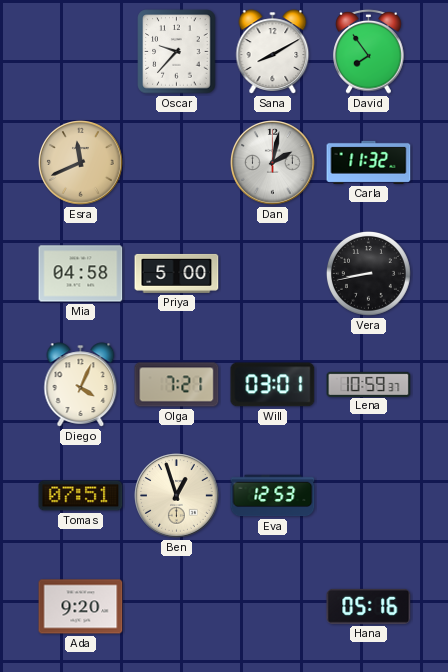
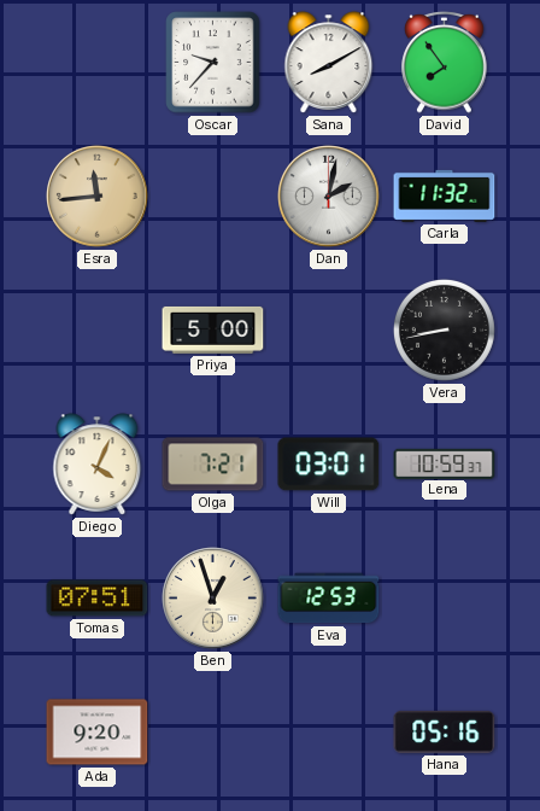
Esra: 11:41 -> 11:44
Mia: 04:58 -> none
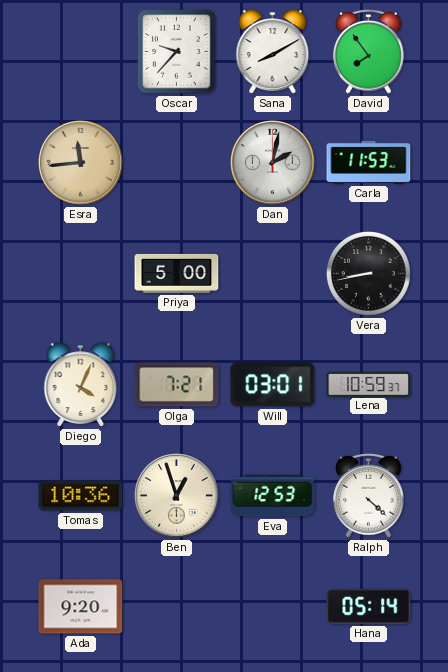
Carla: 11:32 -> 11:53
Tomas: 07:51 -> 10:36
Ralph: none -> 4:22
Hana: 05:16 -> 05:14
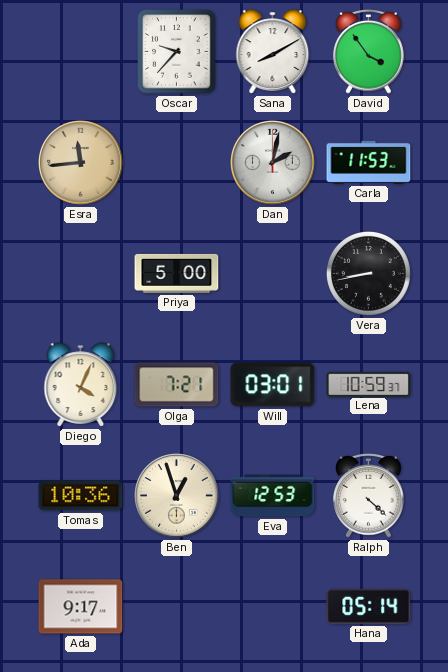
David: 7:54 -> 3:54
Ada: 9:20 -> 9:17
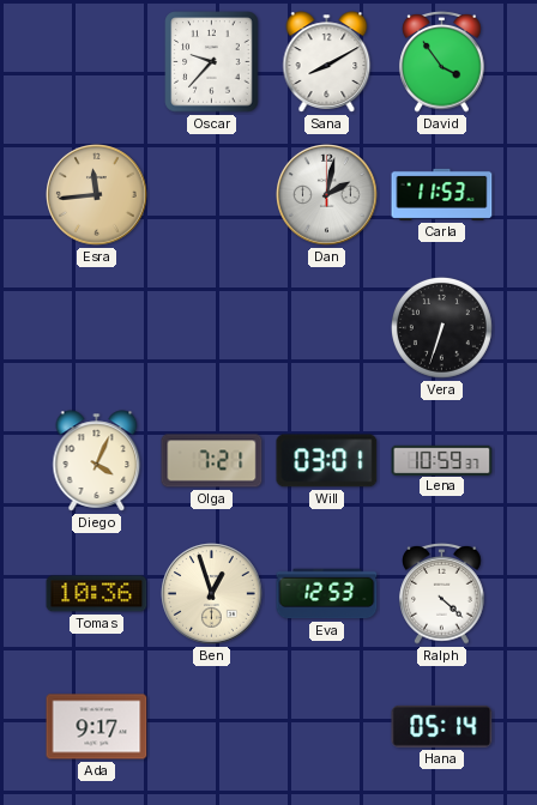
Priya: 5:00 -> none
Vera: 8:43 -> 6:33
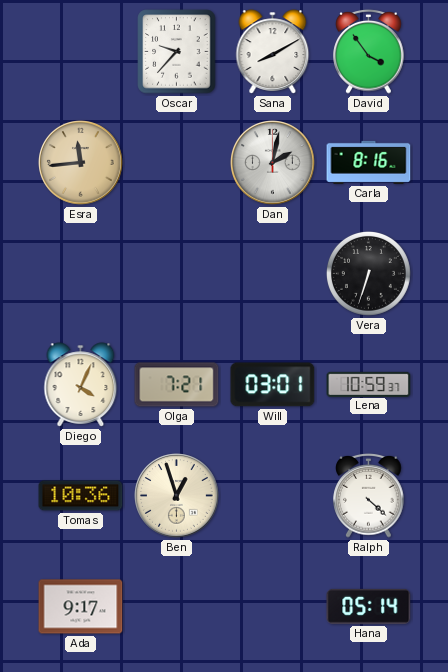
Carla: 11:53 -> 8:16
Eva: 12:53 -> none
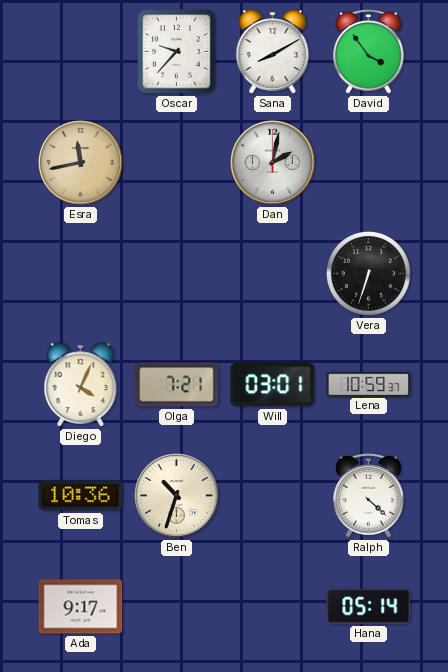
Esra: 11:44 -> 11:43
Carla: 8:16 -> none
Ben: 12:57 -> 10:33
